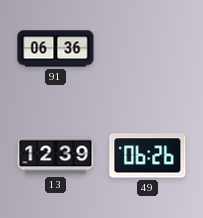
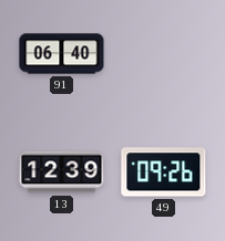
91: 06:36 -> 06:40
49: 06:26 -> 09:26
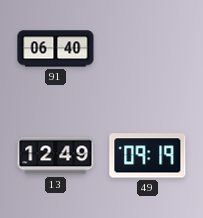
13: 12:39 -> 12:49
49: 09:26 -> 09:19
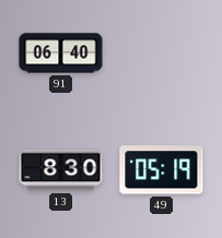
13: 12:49 -> 8:30
49: 09:19 -> 05:19
